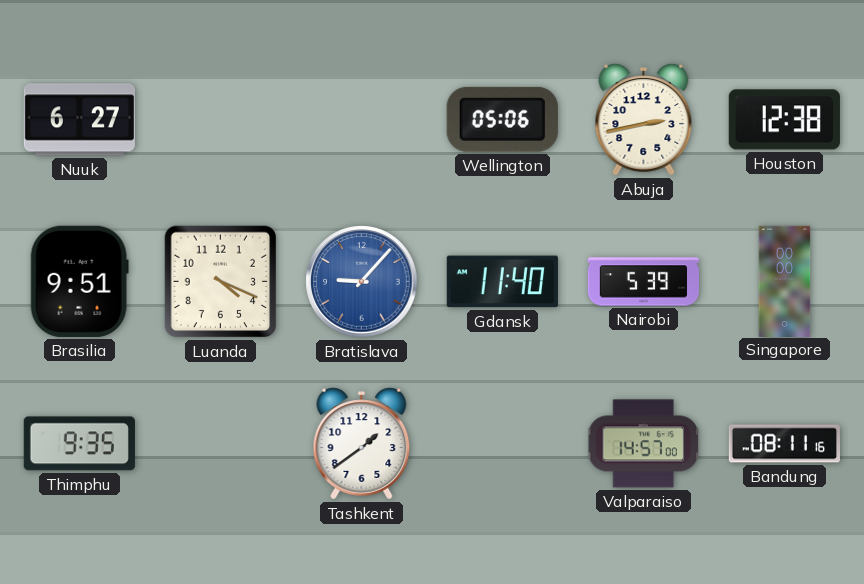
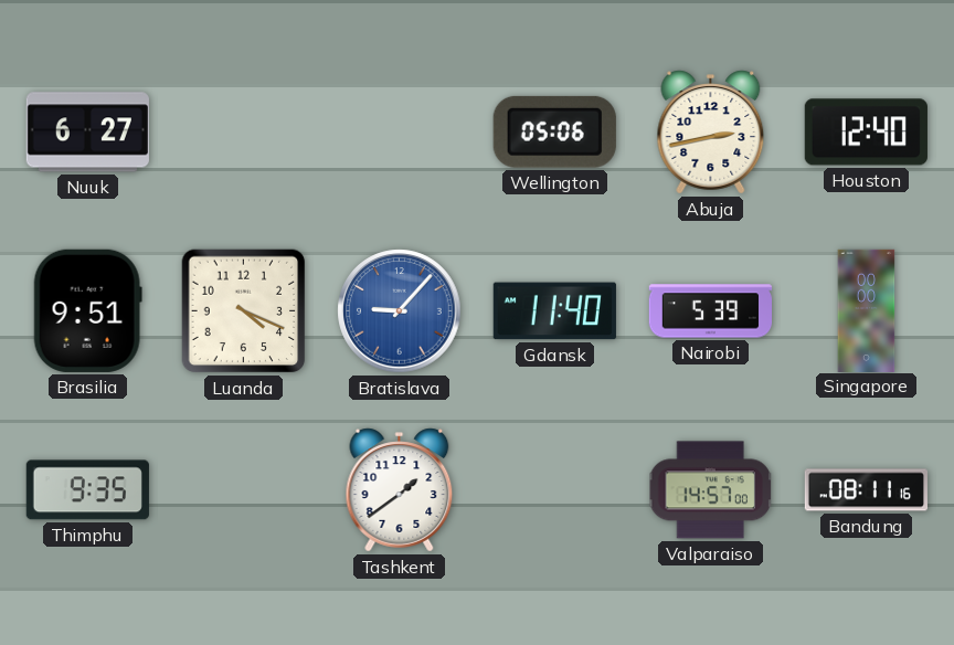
Houston: 12:38 -> 12:40
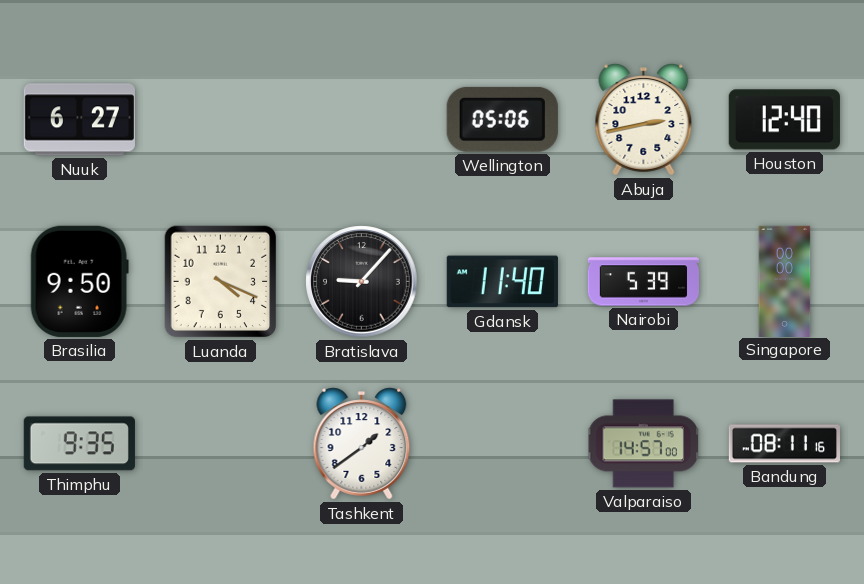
Brasilia: 9:51 -> 9:50
Bratislava dial: blue -> black
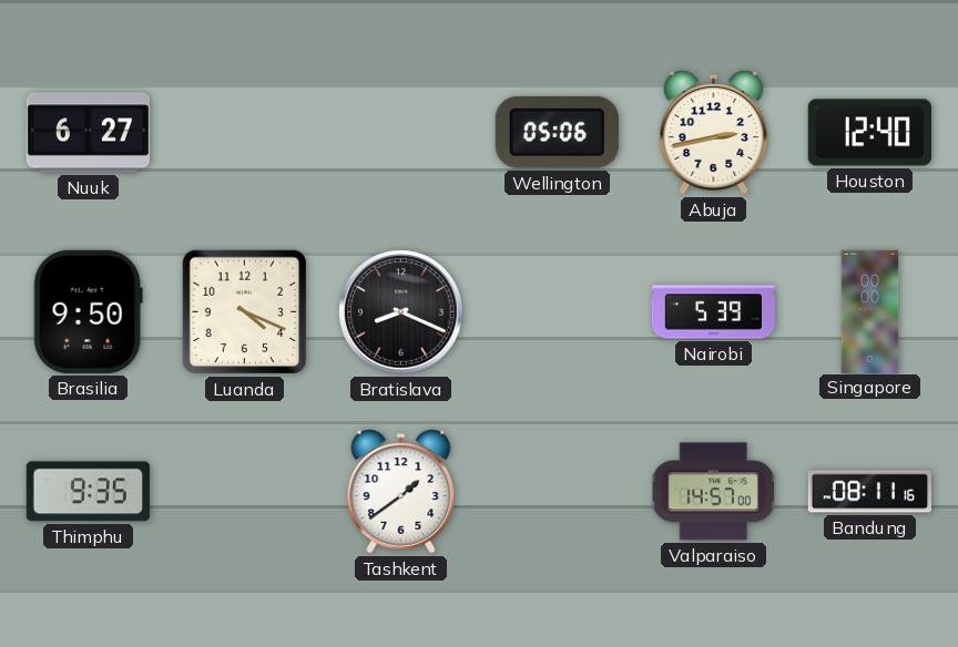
Bratislava: 9:07 -> 8:19
Gdansk: 11:40 -> none
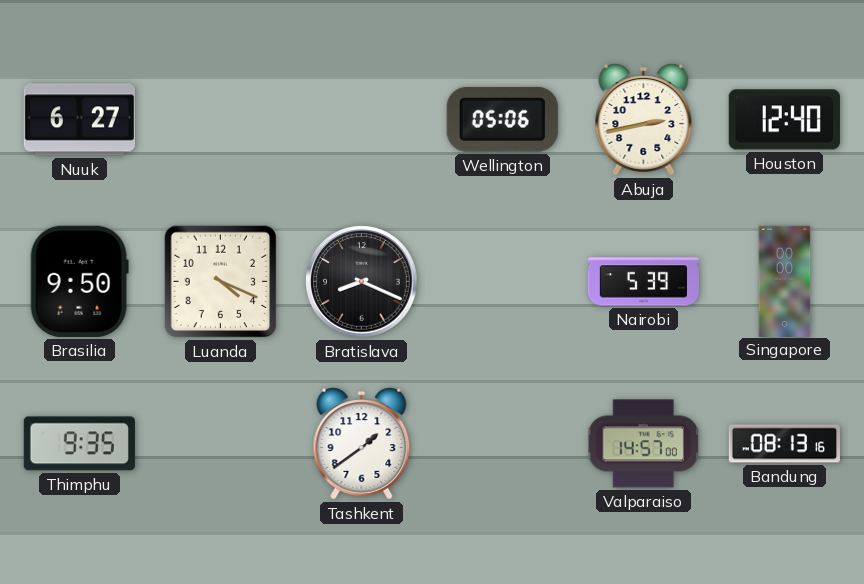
Bandung: 08:11 -> 08:13
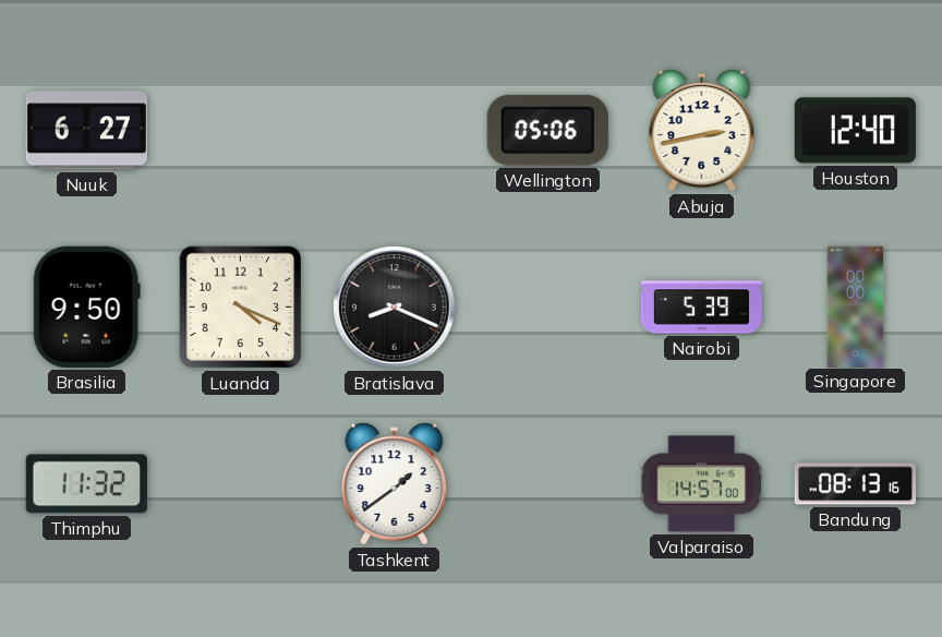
Thimphu: 9:35 -> 11:32
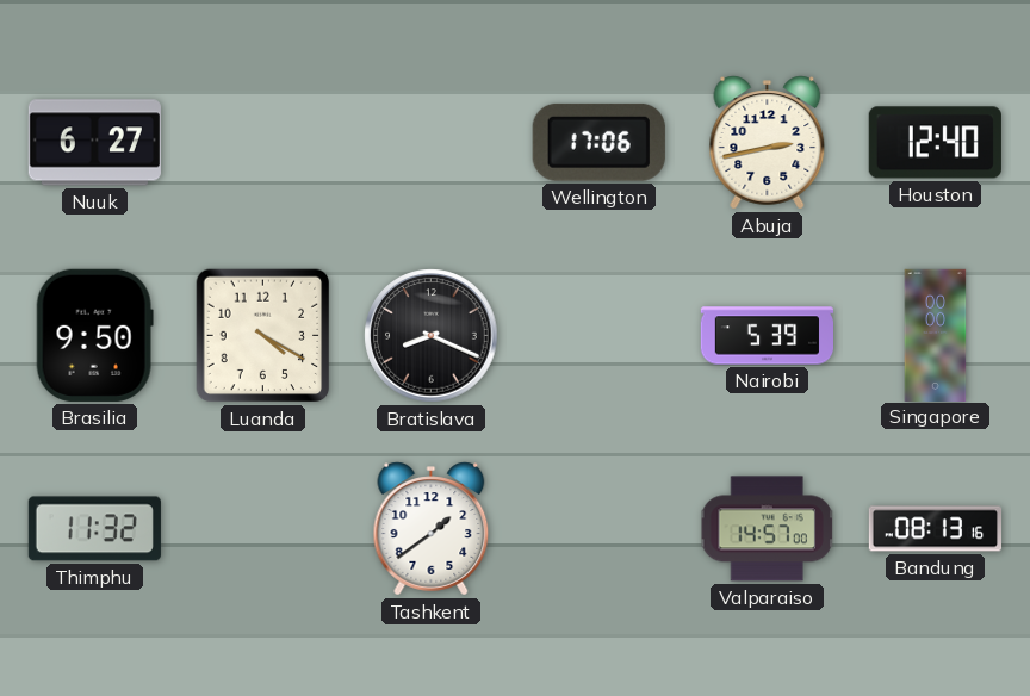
Wellington: 05:06 -> 17:06
Luanda: 4:19 -> 4:20
